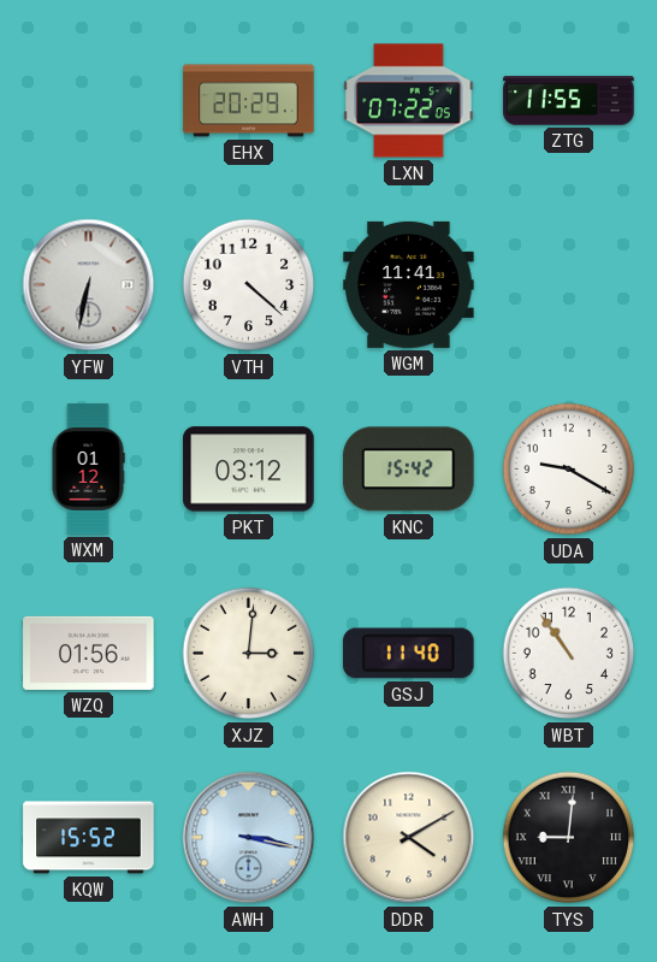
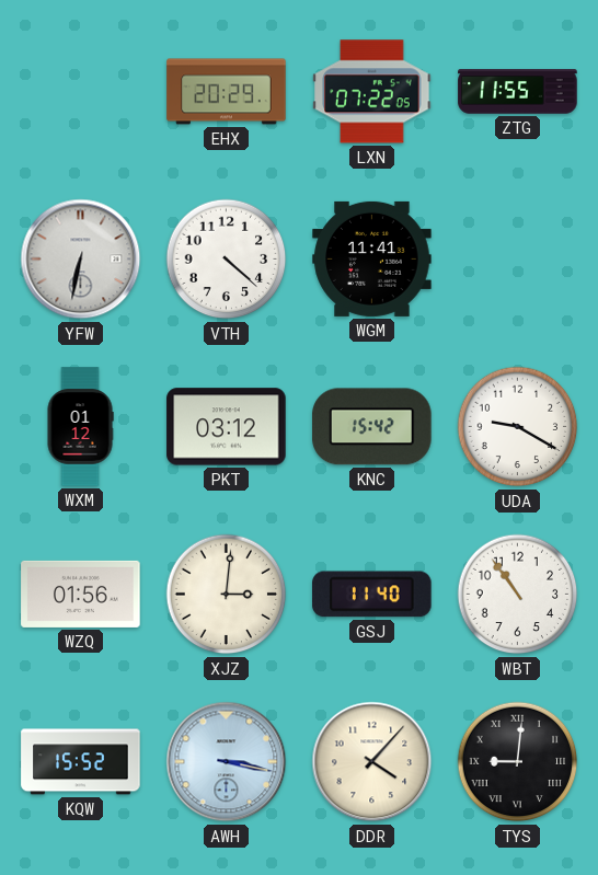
DDR: 4:10 -> 4:07
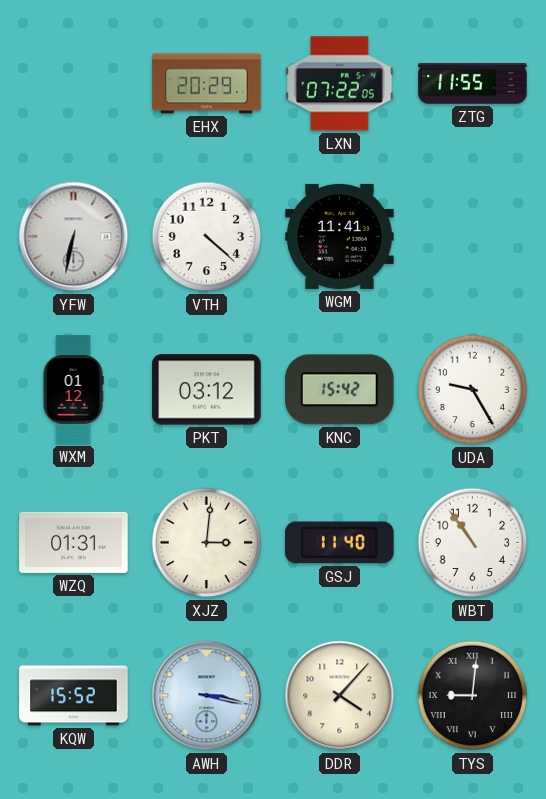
UDA: 9:20 -> 9:25
WZQ: 01:56 -> 01:31
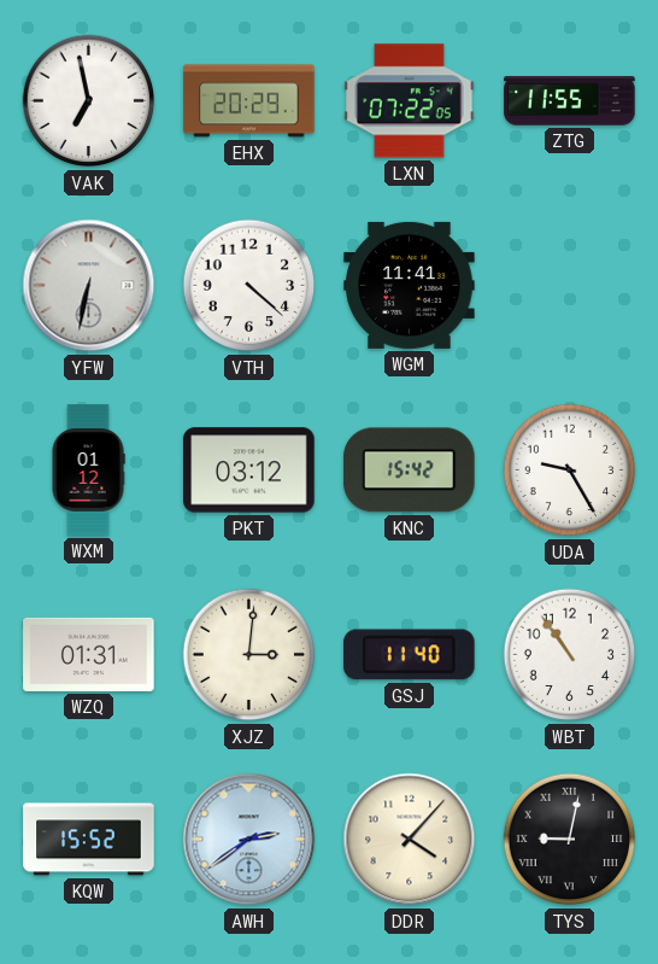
VAK: none -> 6:58
AWH: 3:17 -> 2:39
TYS: 9:01 -> 9:02
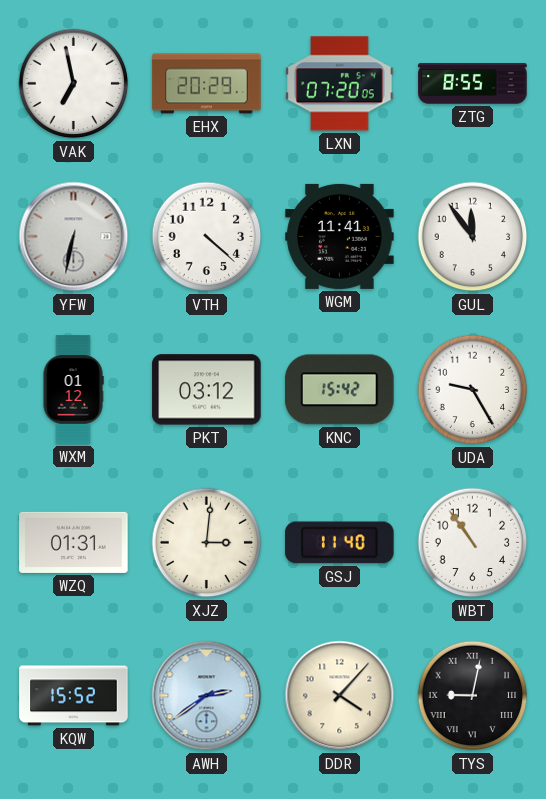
LXN: 07:22 -> 07:20
ZTG: 11:55 -> 8:55
GUL: none -> 11:54
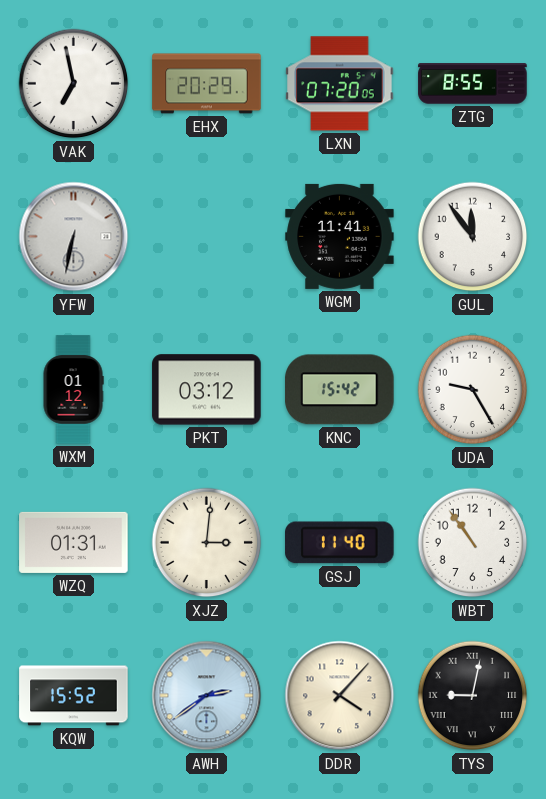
VTH: 4:22 -> none
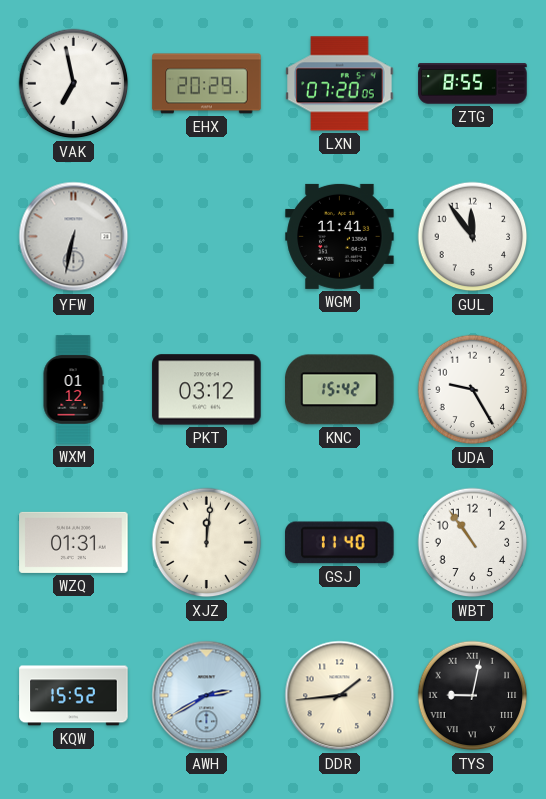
XJZ: 3:01 -> 12:01
AWH: 2:39 -> 2:40
DDR: 4:07 -> 1:44
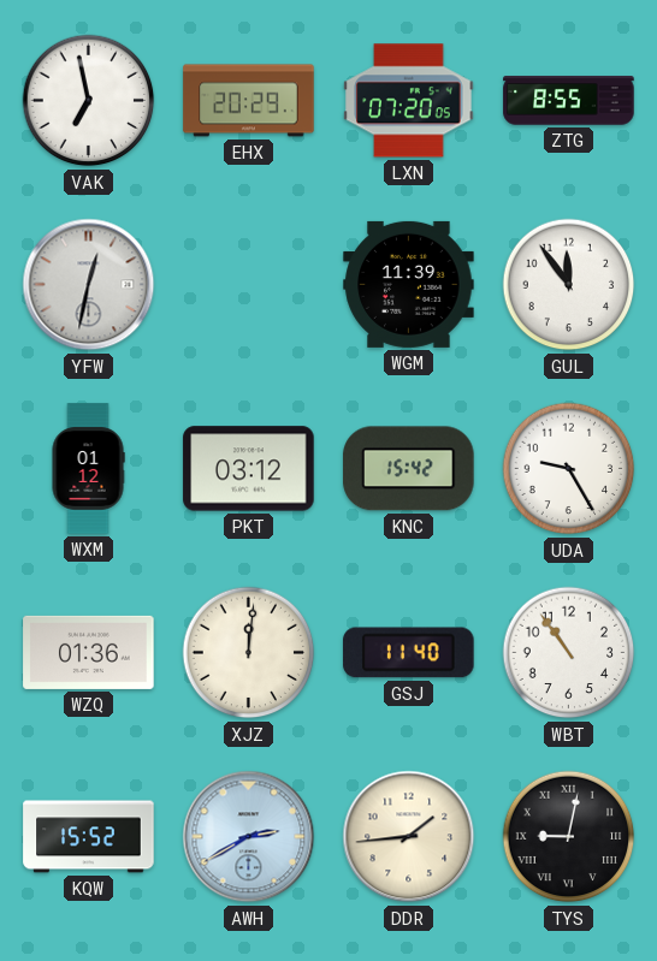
YFW: 6:32 -> 12:32
WGM: 11:41 -> 11:39
WZQ: 01:31 -> 01:36
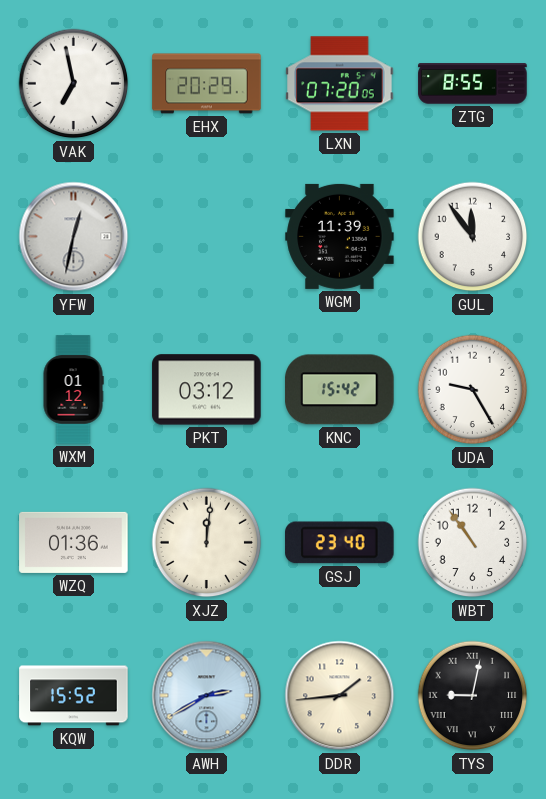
GSJ: 11:40 -> 23:40
